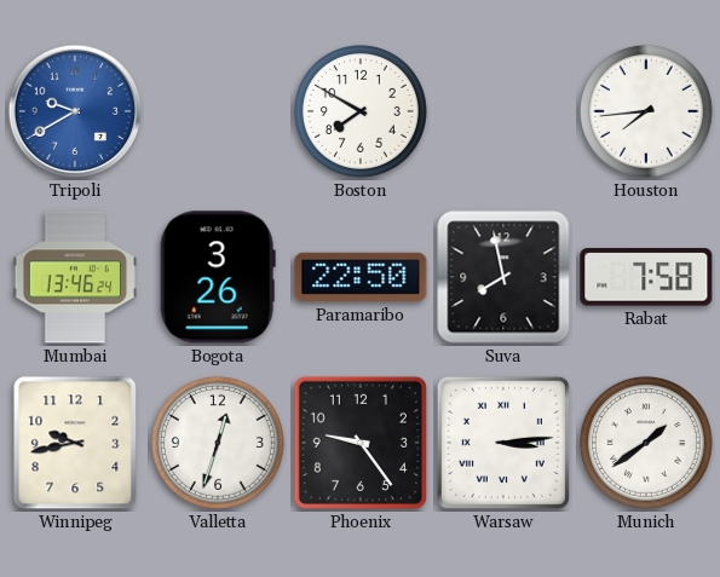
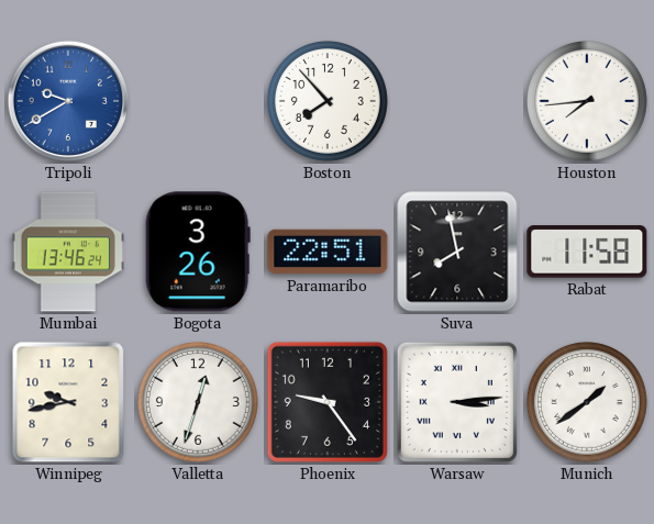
Boston: 7:50 -> 7:53
Paramaribo: 22:50 -> 22:51
Rabat: 7:58 -> 11:58
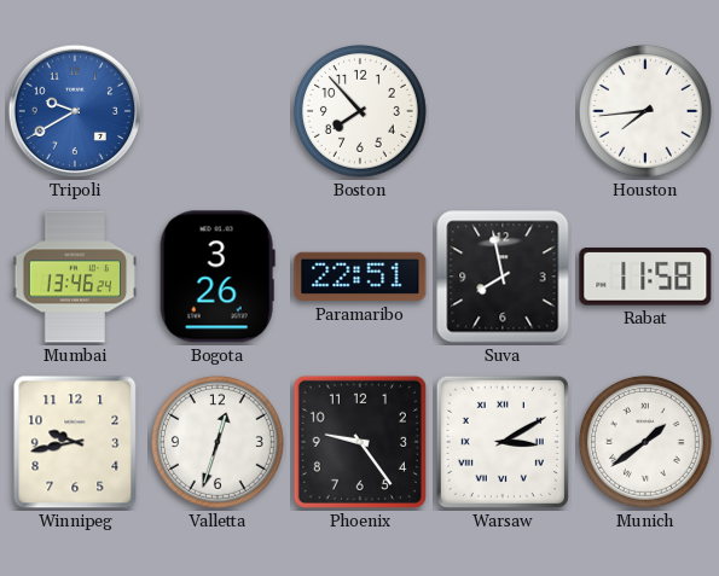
Warsaw: 3:14 -> 3:10
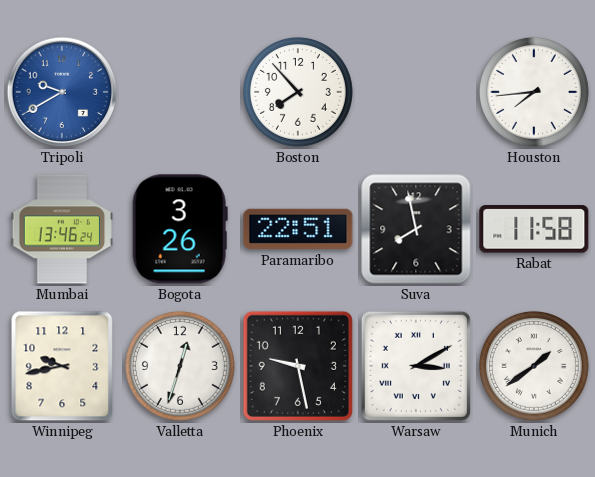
Phoenix: 9:24 -> 9:28
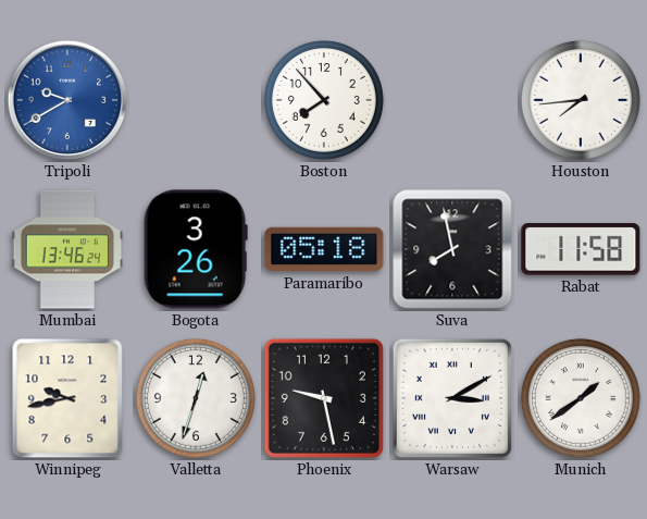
Paramaribo: 22:51 -> 05:18
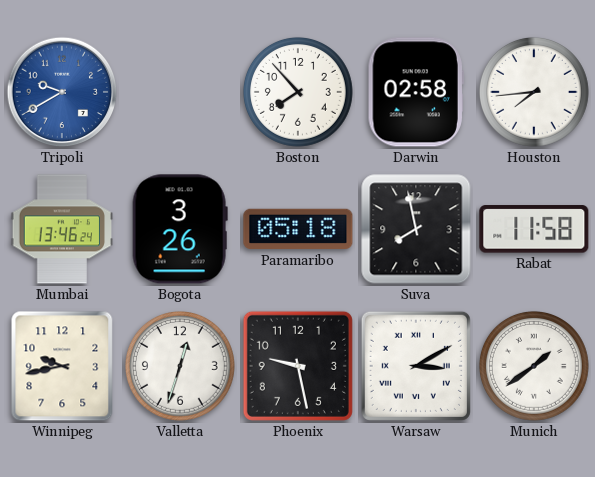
Darwin: none -> 02:58
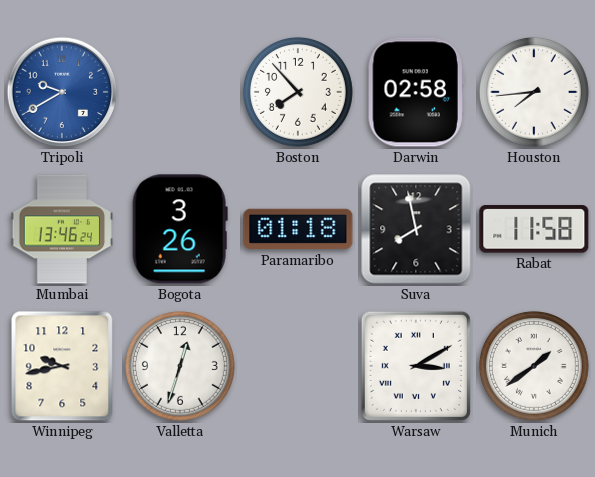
Paramaribo: 05:18 -> 01:18
Phoenix: 9:28 -> none
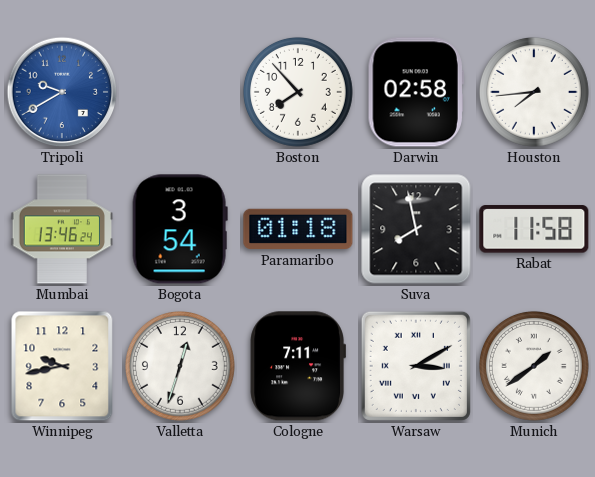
Bogota: 3:26 -> 3:54
Cologne: none -> 7:11
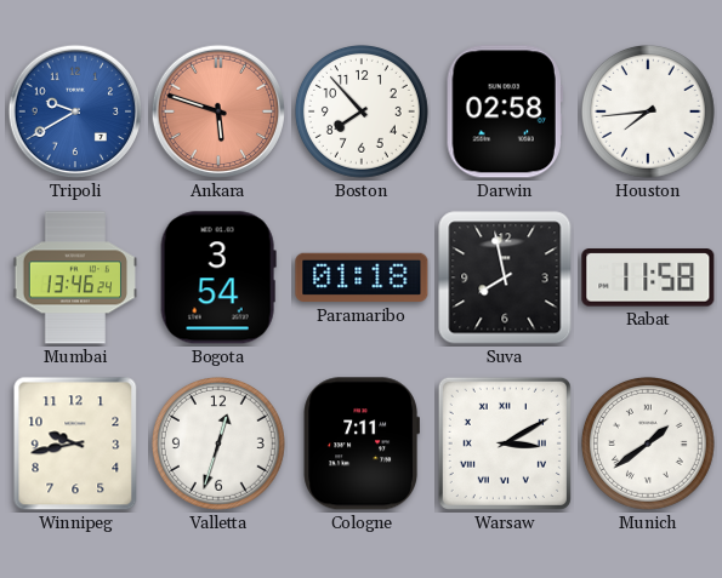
Ankara: none -> 5:48
